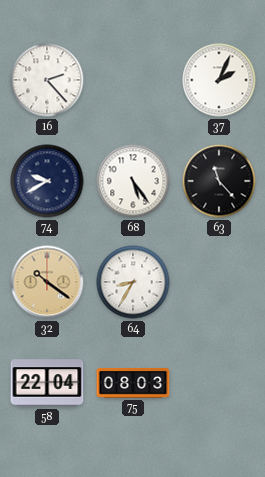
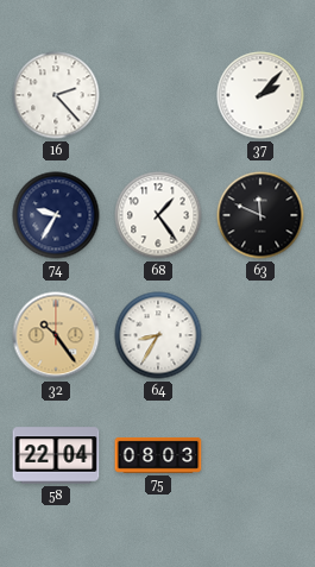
37: 2:04 -> 2:07
74: 9:40 -> 9:35
68: 5:24 -> 1:24
63: 11:23 -> 11:49
32: 10:21 -> 10:24
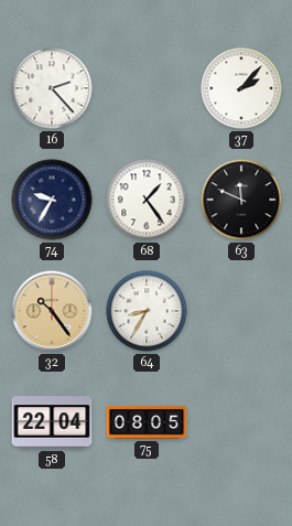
75: 08:03 -> 08:05
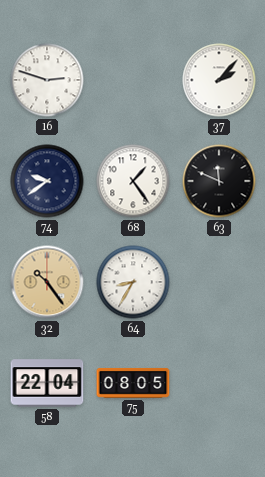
16: 2:23 -> 2:48
74: 9:35 -> 9:39
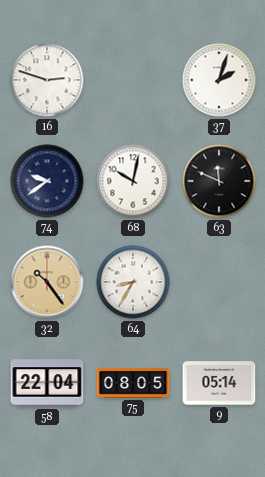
37: 2:07 -> 2:03
68: 1:24 -> 10:02
9: none -> 05:14
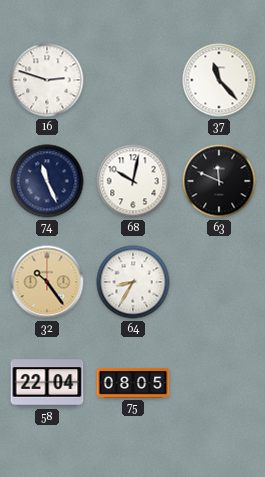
37: 2:03 -> 11:23
74: 9:39 -> 11:26
9: 05:14 -> none
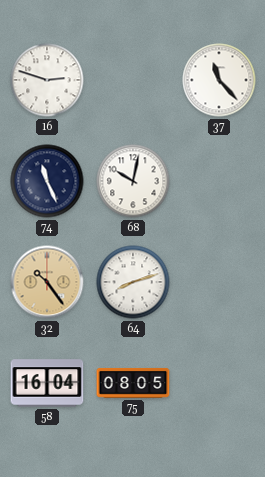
63: 11:49 -> none
64: 8:35 -> 8:12
58: 22:04 -> 16:04
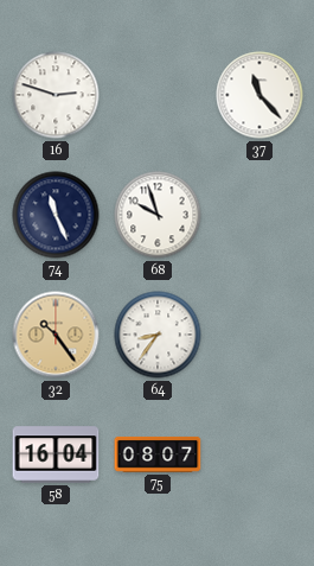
68: 10:02 -> 9:57
64: 8:12 -> 8:36
75: 08:05 -> 08:07
